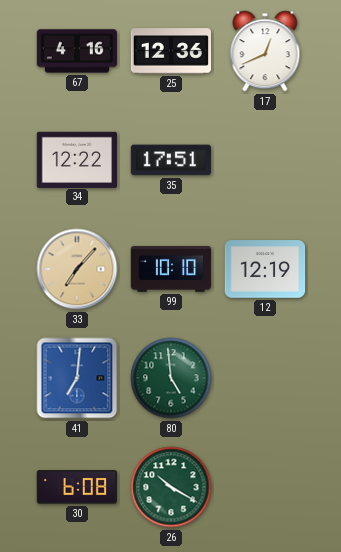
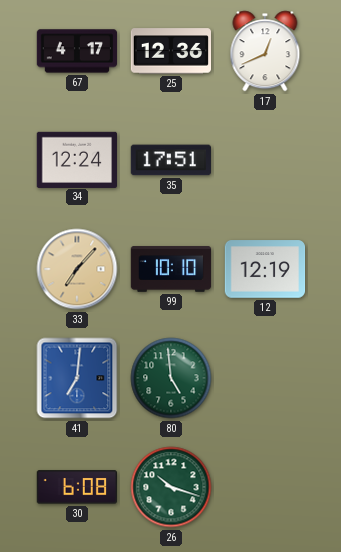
67: 4:16 -> 4:17
34: 12:22 -> 12:24
26: 10:20 -> 10:18
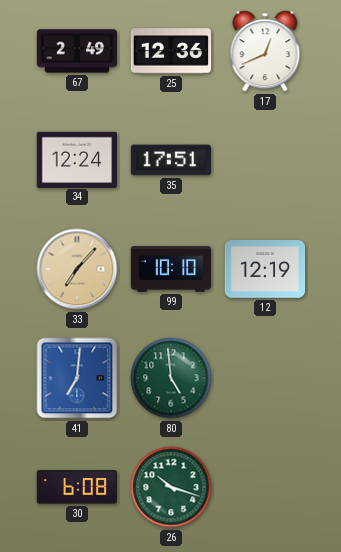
67: 4:17 -> 2:49
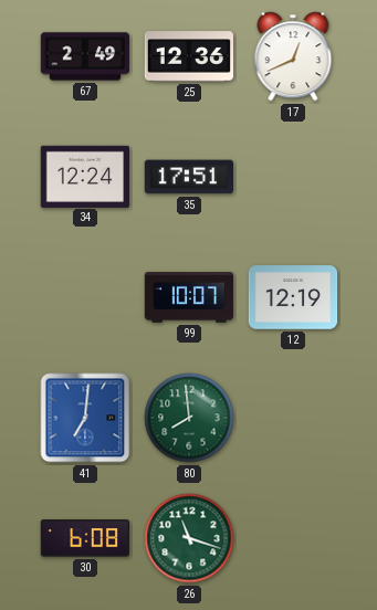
33: 7:07 -> none
99: 10:10 -> 10:07
80: 4:59 -> 7:59
26: 10:18 -> 11:18
